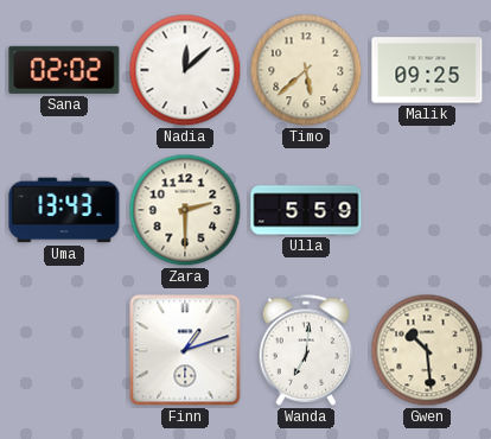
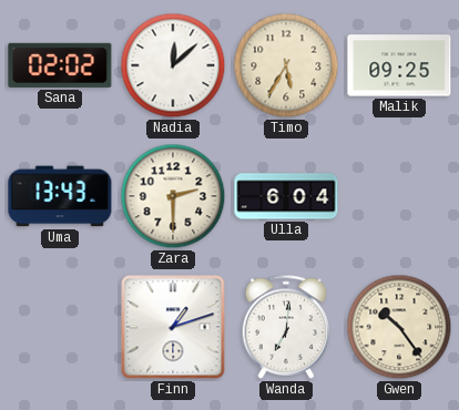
Timo: 5:38 -> 5:35
Ulla: 5:59 -> 6:04
Gwen: 10:29 -> 10:24
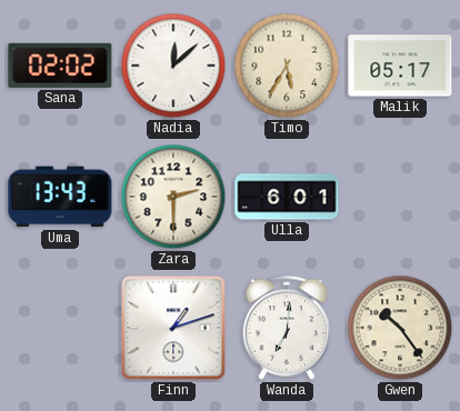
Malik: 09:25 -> 05:17
Ulla: 6:04 -> 6:01
